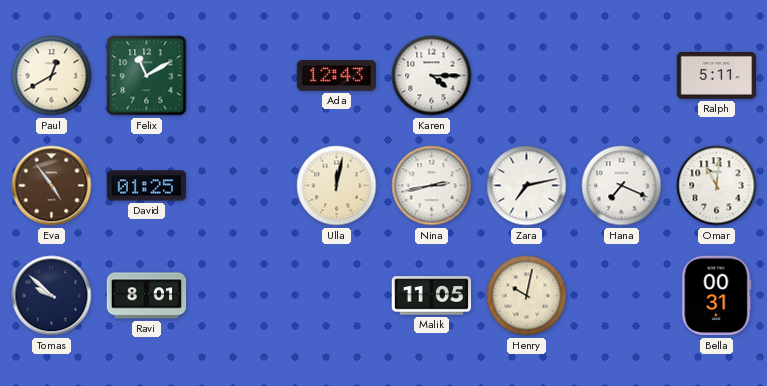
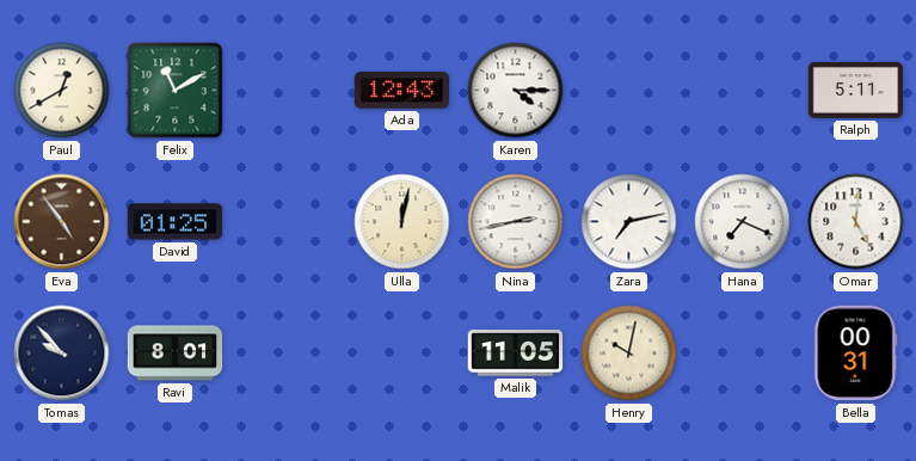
Omar: 11:01 -> 5:01
Tomas: 9:52 -> 9:53
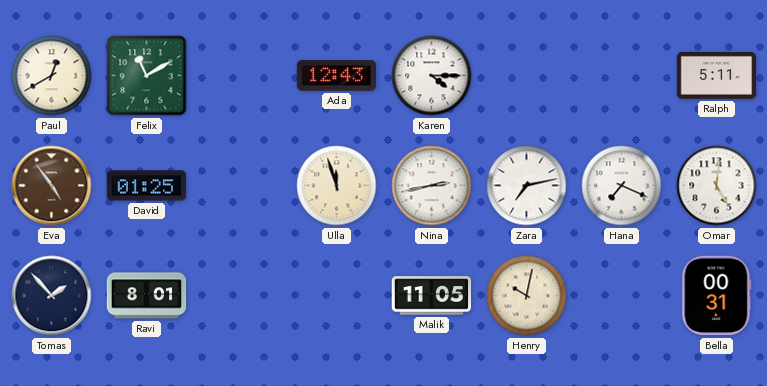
Ulla: 12:02 -> 11:57
Tomas: 9:53 -> 1:53
